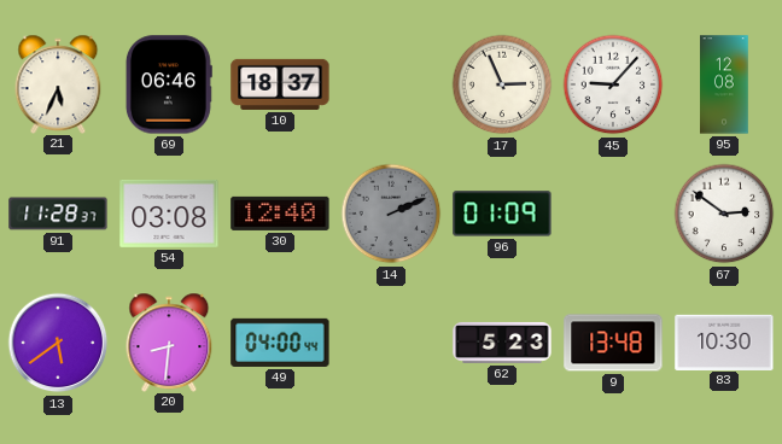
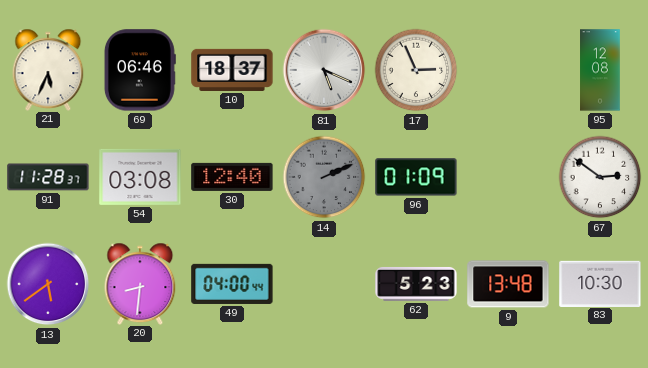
81: none -> 5:19
45: 9:07 -> none
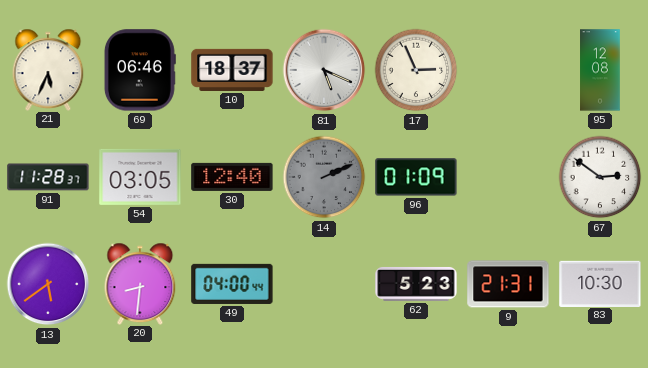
54: 03:08 -> 03:05
9: 13:48 -> 21:31
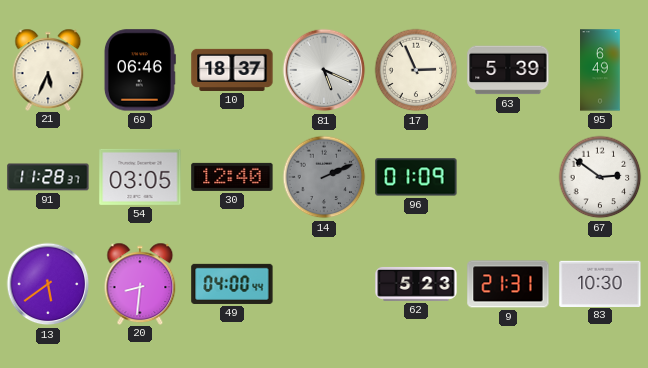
63: none -> 5:39
95: 12:08 -> 6:49
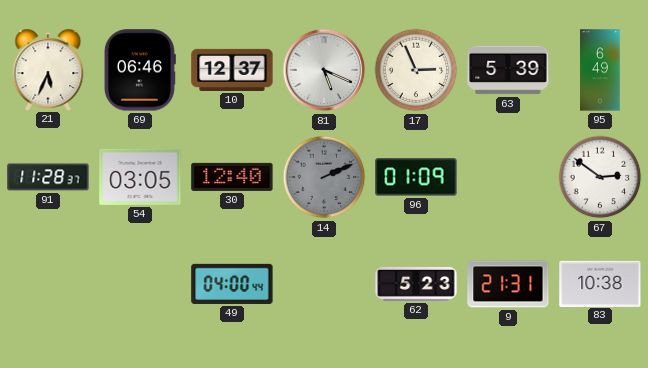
10: 18:37 -> 12:37
13: 5:39 -> none
20: 8:31 -> none
83: 10:30 -> 10:38
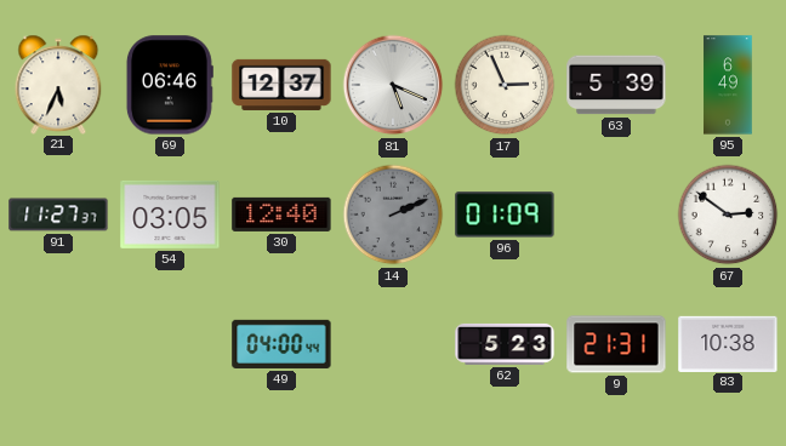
91: 11:28 -> 11:27
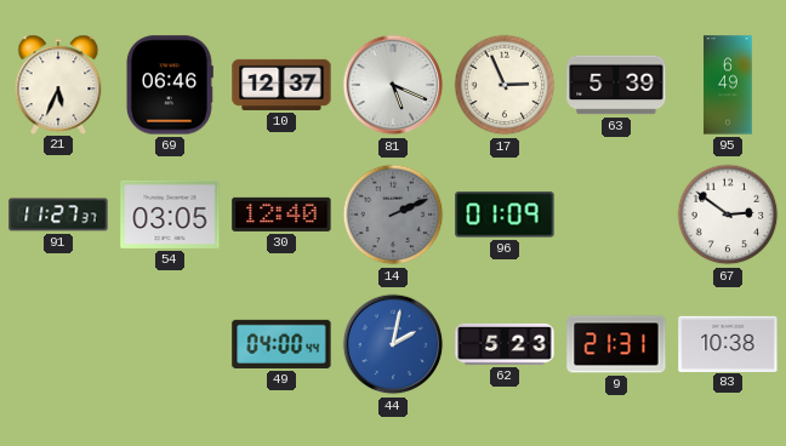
44: none -> 2:02
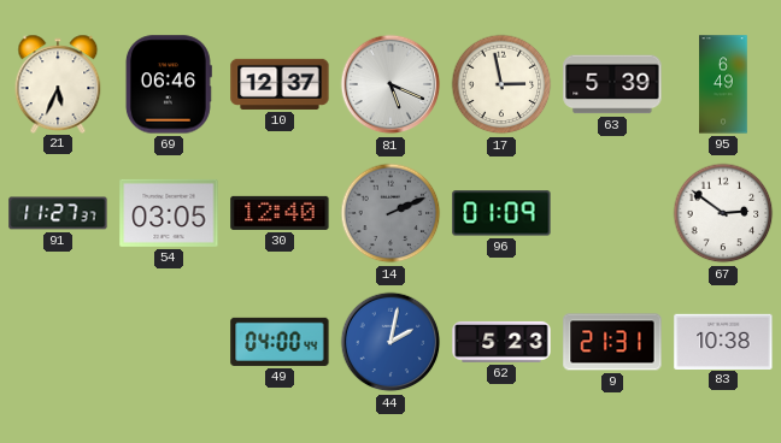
17: 2:56 -> 2:58
